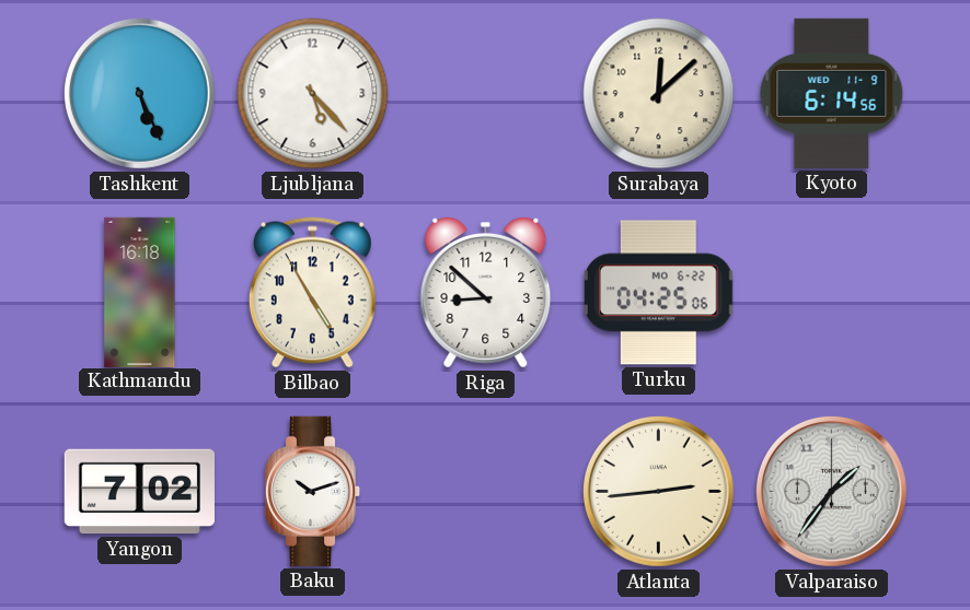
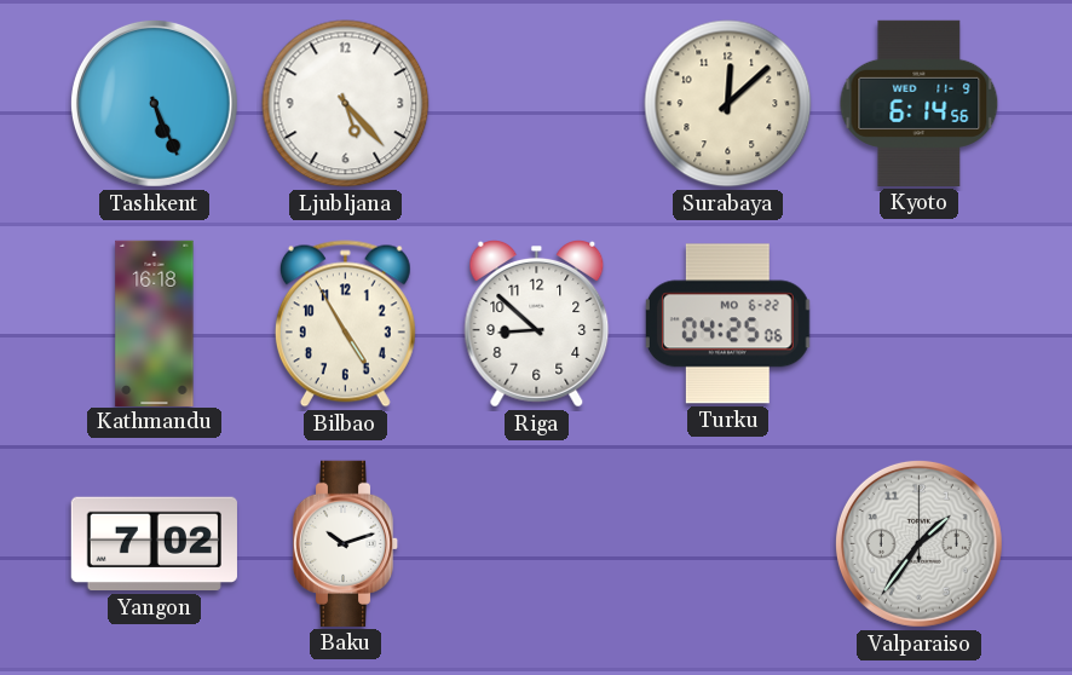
Atlanta: 2:44 -> none
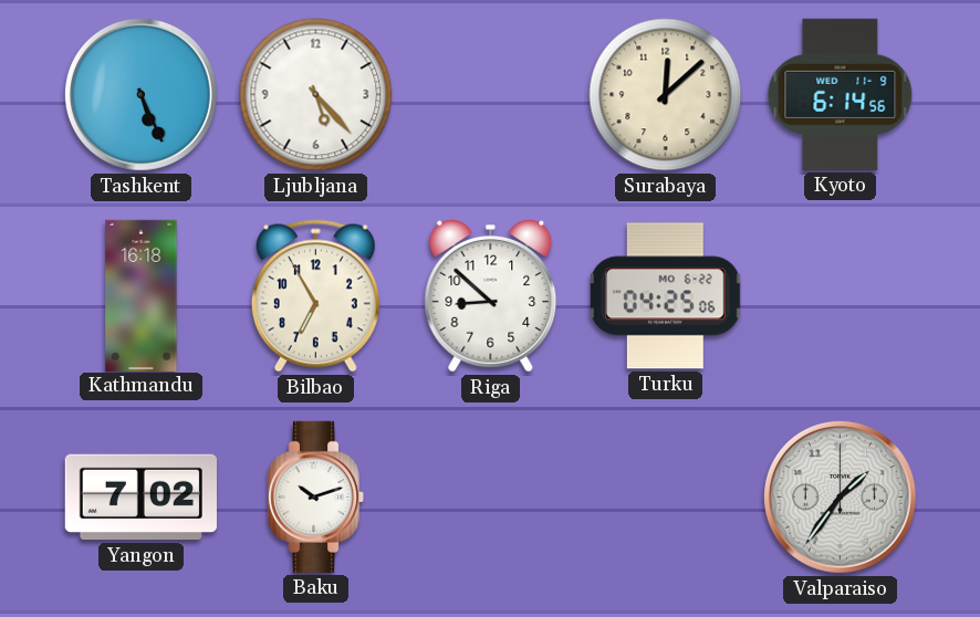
Bilbao: 4:55 -> 6:55
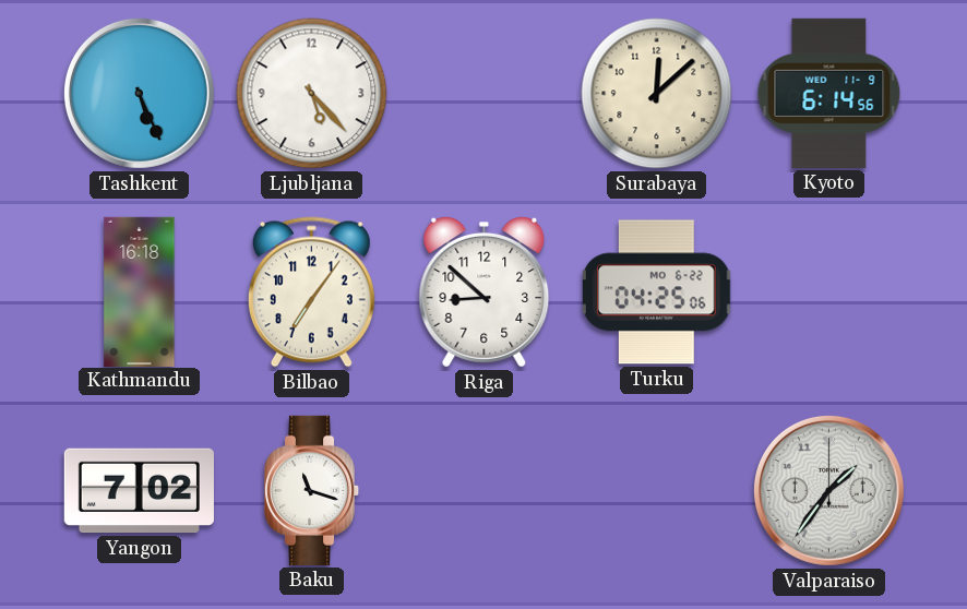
Bilbao: 6:55 -> 7:06
Baku: 10:12 -> 11:18
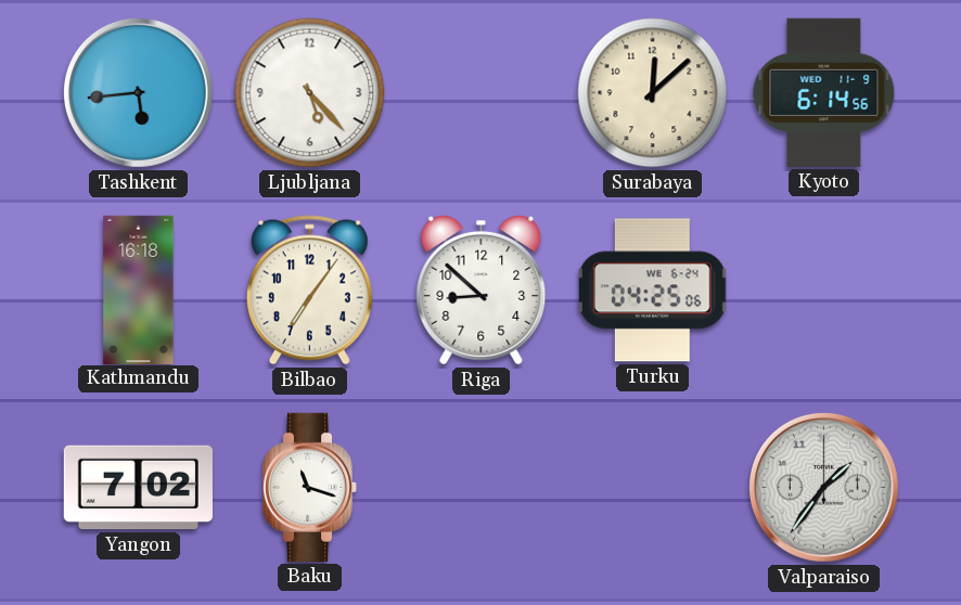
Tashkent: 5:26 -> 5:44
Turku date: MO 6-22 -> WE 6-24
